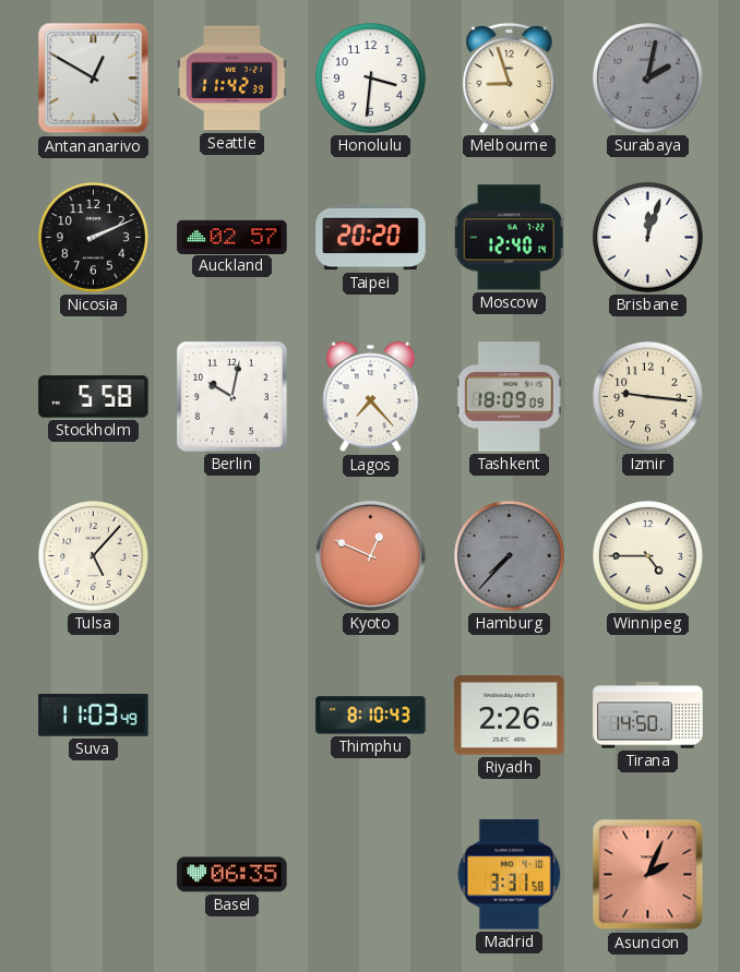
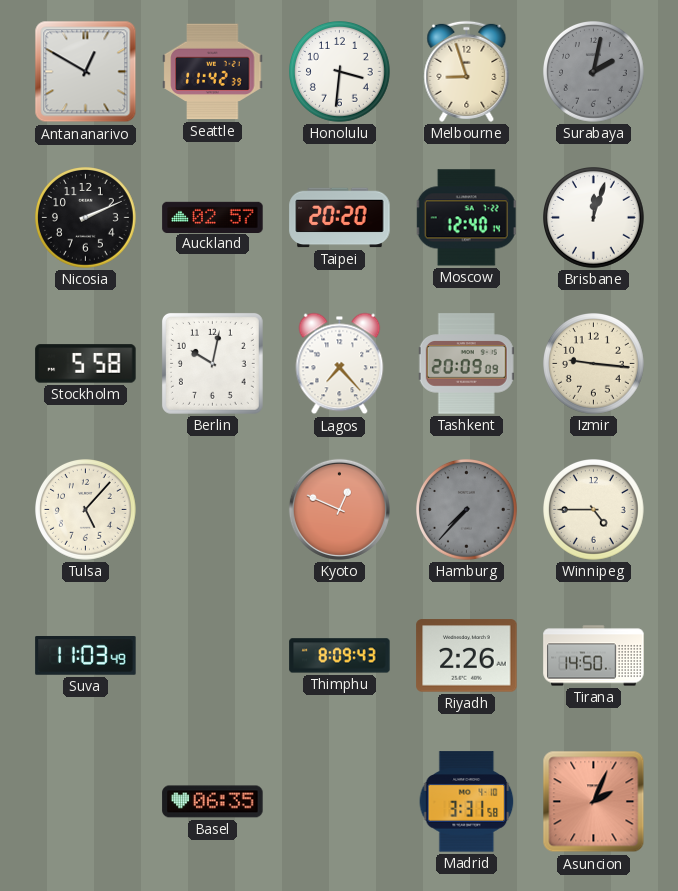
Tashkent: 18:09 -> 20:09
Thimphu: 8:10 -> 8:09
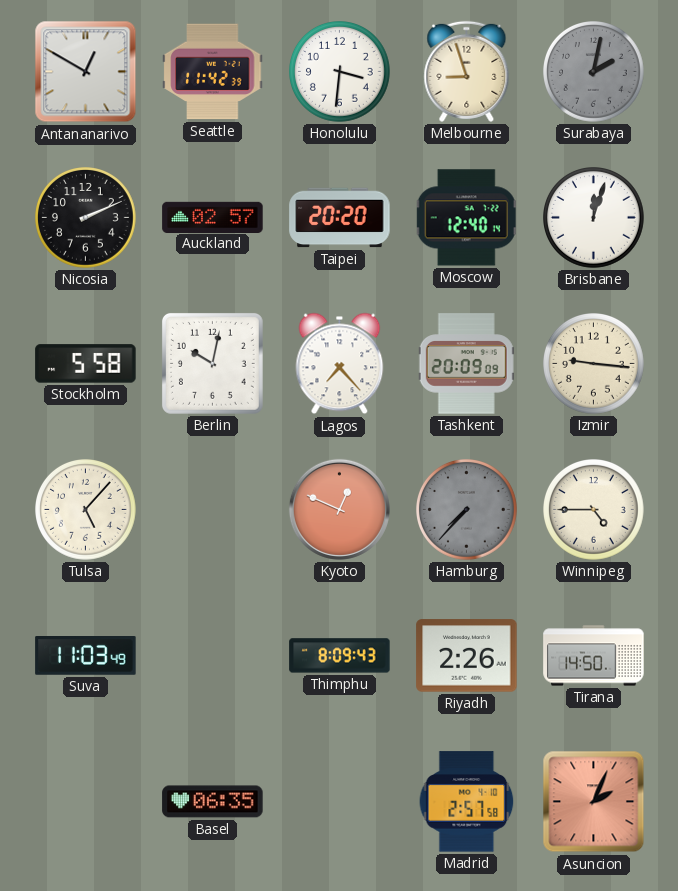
Madrid: 3:31 -> 2:57
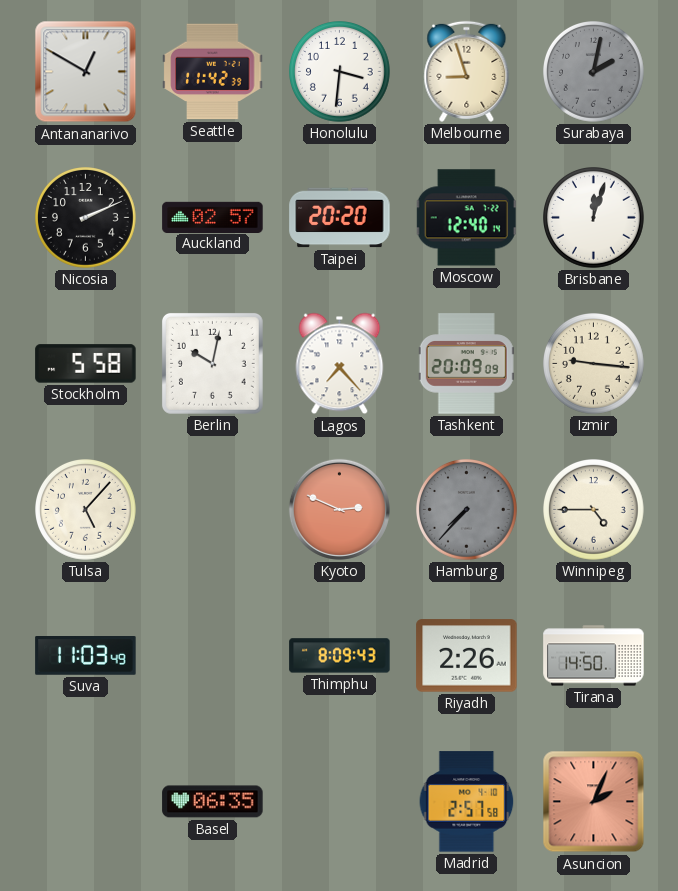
Kyoto: 12:49 -> 2:49
